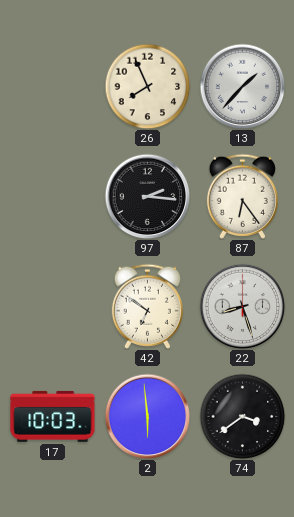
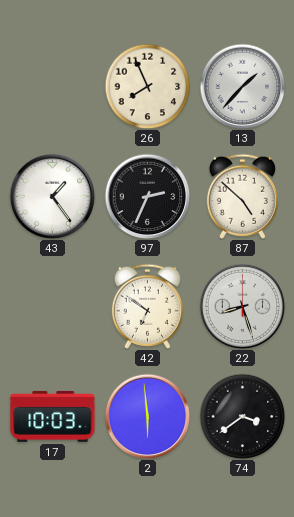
43: none -> 1:24
97: 2:16 -> 2:34
87: 6:24 -> 4:52
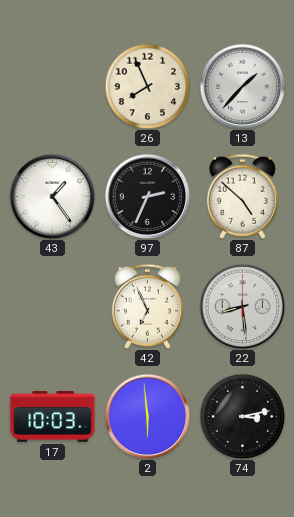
42: 6:51 -> 6:56
22: 8:27 -> 8:29
74: 3:39 -> 3:13
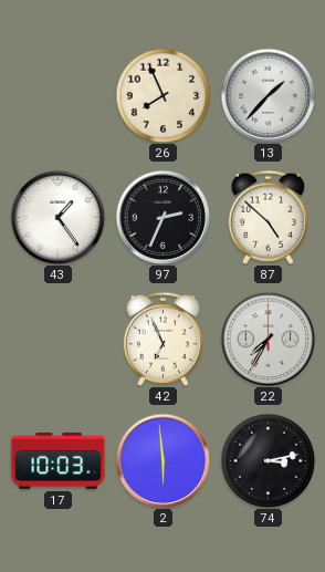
22: 8:29 -> 7:35
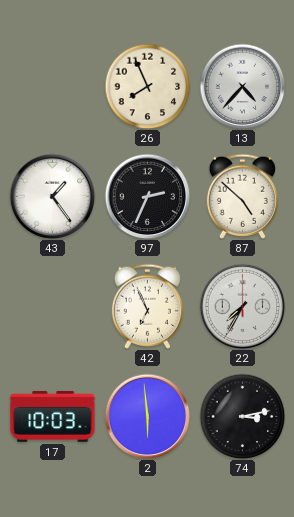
13: 1:37 -> 4:37
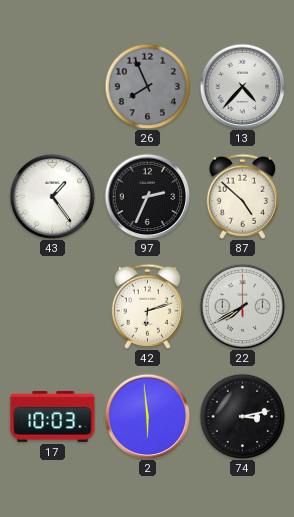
26 dial: cream -> grey
42: 6:56 -> 6:12
22: 7:35 -> 7:40
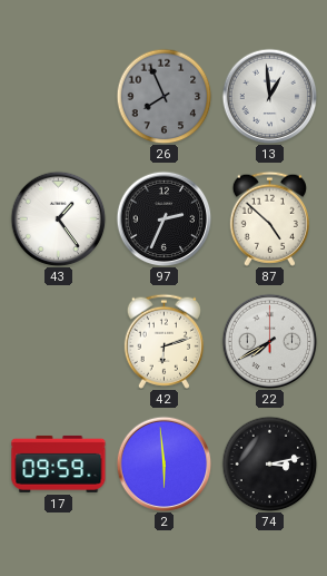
13: 4:37 -> 12:59
17: 10:03 -> 09:59
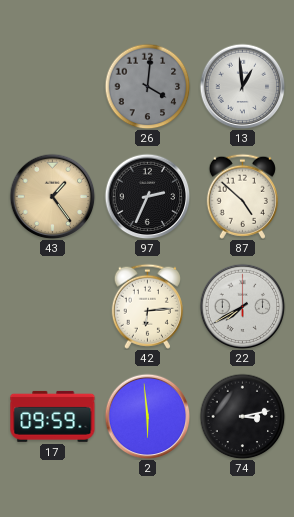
26: 7:56 -> 4:01
43 dial: white -> champagne
42: 6:12 -> 6:14
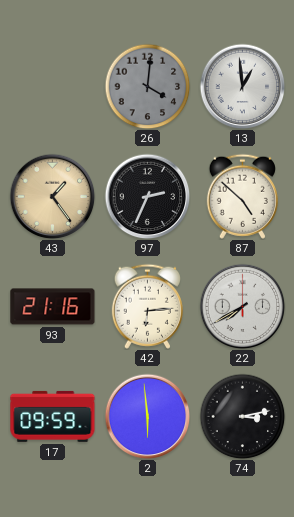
93: none -> 21:16
